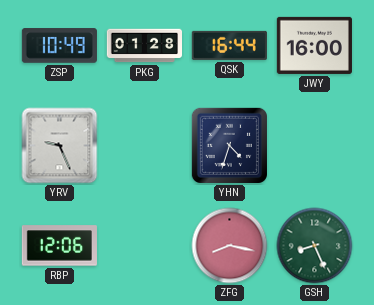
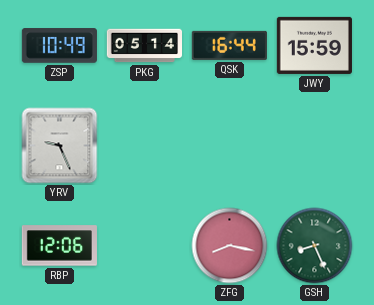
PKG: 01:28 -> 05:14
JWY: 16:00 -> 15:59
YHN: 4:33 -> none
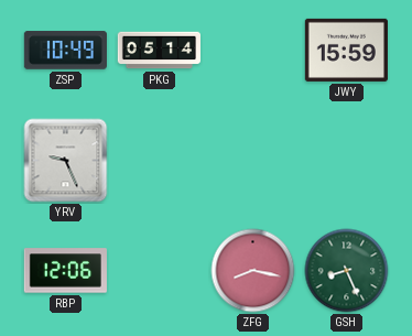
QSK: 16:44 -> none
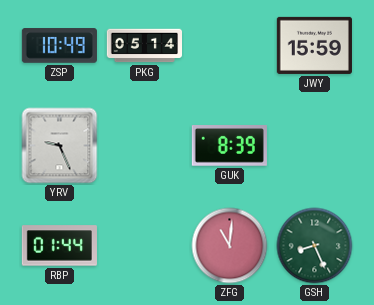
GUK: none -> 8:39
RBP: 12:06 -> 01:44
ZFG: 8:17 -> 11:01
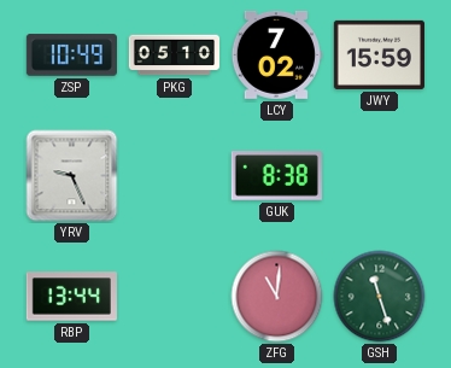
PKG: 05:14 -> 05:10
LCY: none -> 7:02
GUK: 8:39 -> 8:38
RBP: 01:44 -> 13:44
GSH: 8:26 -> 11:27
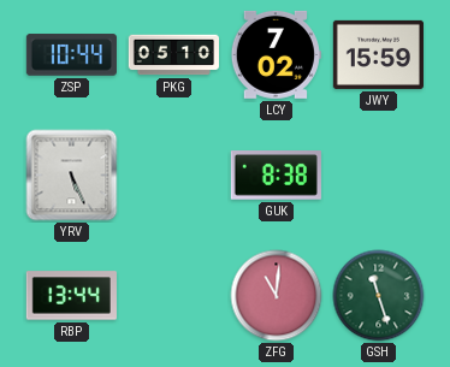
ZSP: 10:49 -> 10:44
YRV: 9:26 -> 5:26
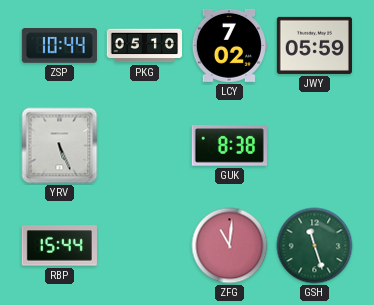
JWY: 15:59 -> 05:59
RBP: 13:44 -> 15:44
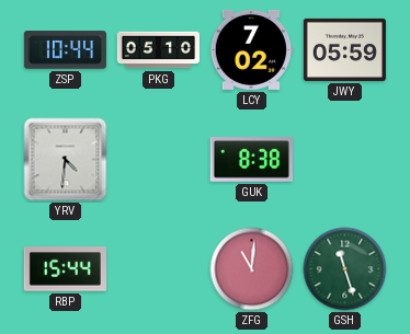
YRV: 5:26 -> 4:31
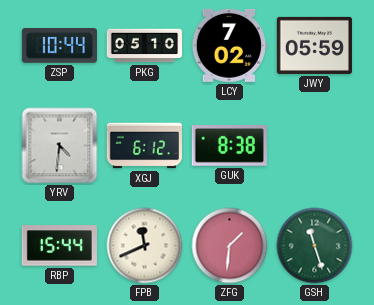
XGJ: none -> 6:12
FPB: none -> 11:41
ZFG: 11:01 -> 1:31
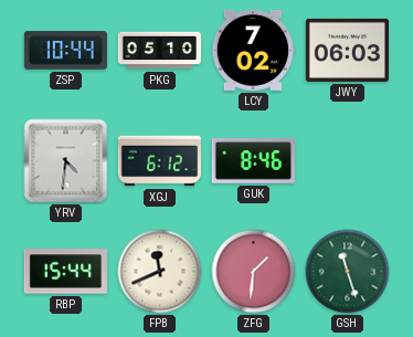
JWY: 05:59 -> 06:03
GUK: 8:38 -> 8:46
